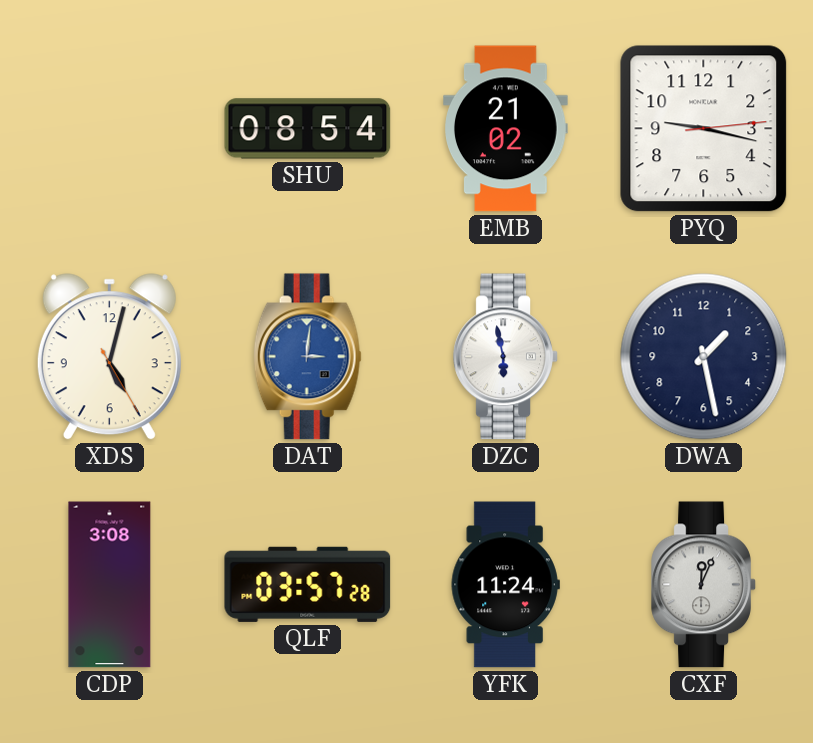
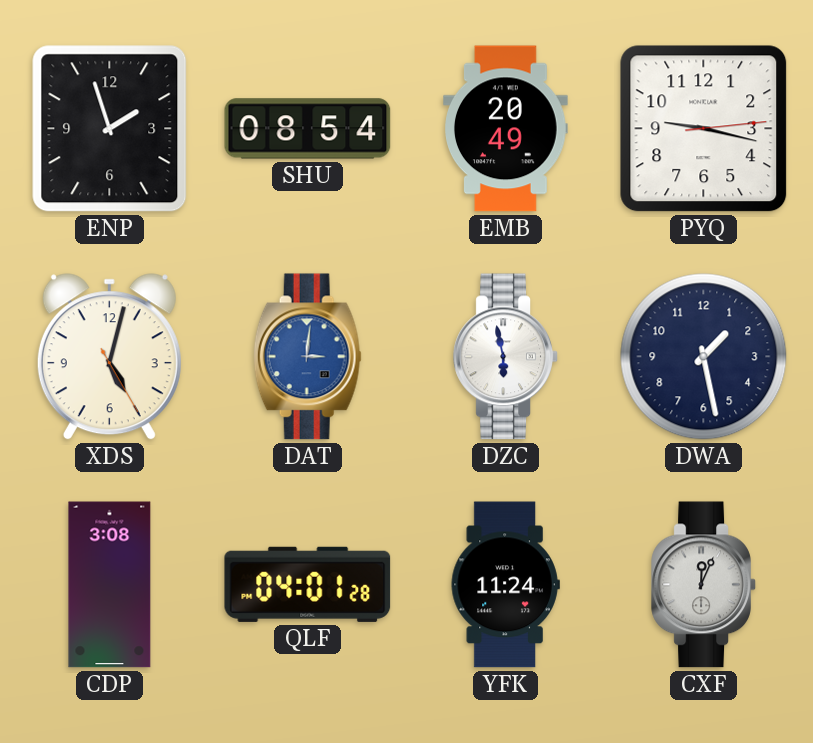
ENP: none -> 1:57
EMB: 21:02 -> 20:49
QLF: 03:57 -> 04:01
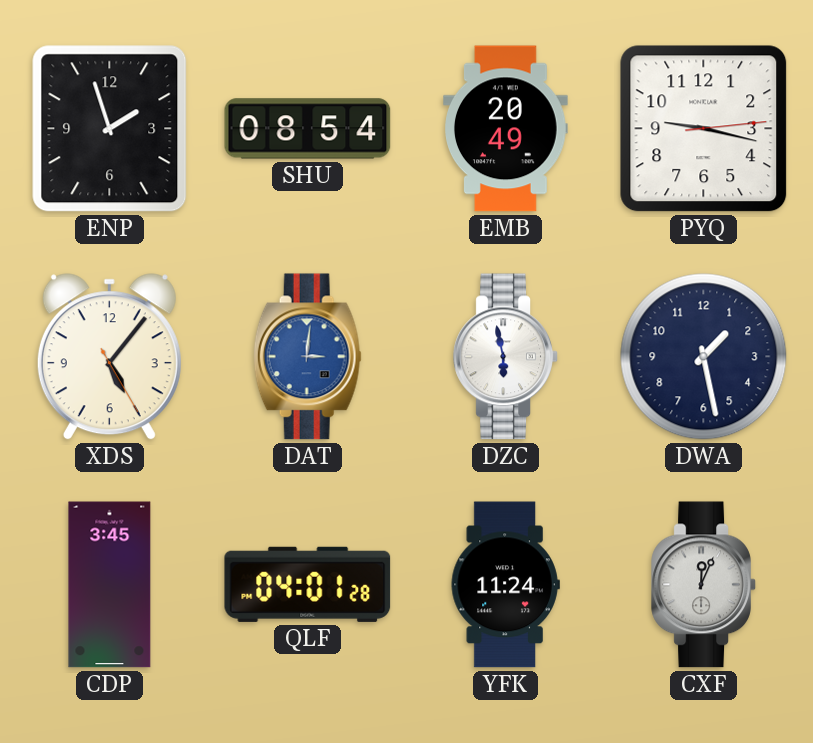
XDS: 5:02 -> 5:06
CDP: 3:08 -> 3:45
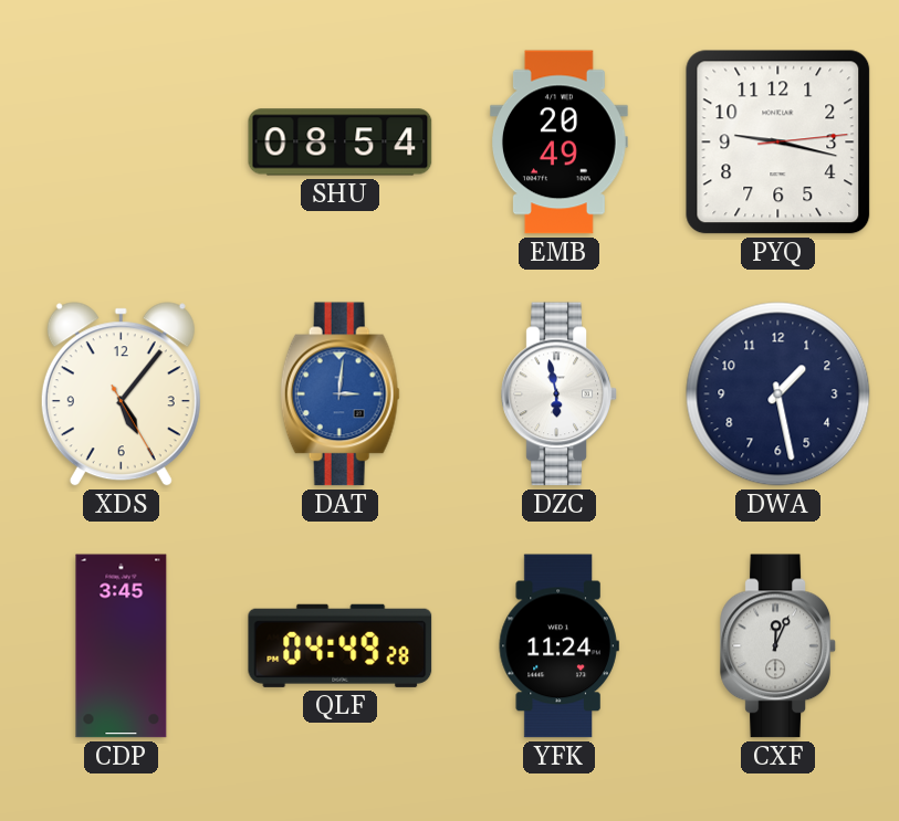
ENP: 1:57 -> none
QLF: 04:01 -> 04:49
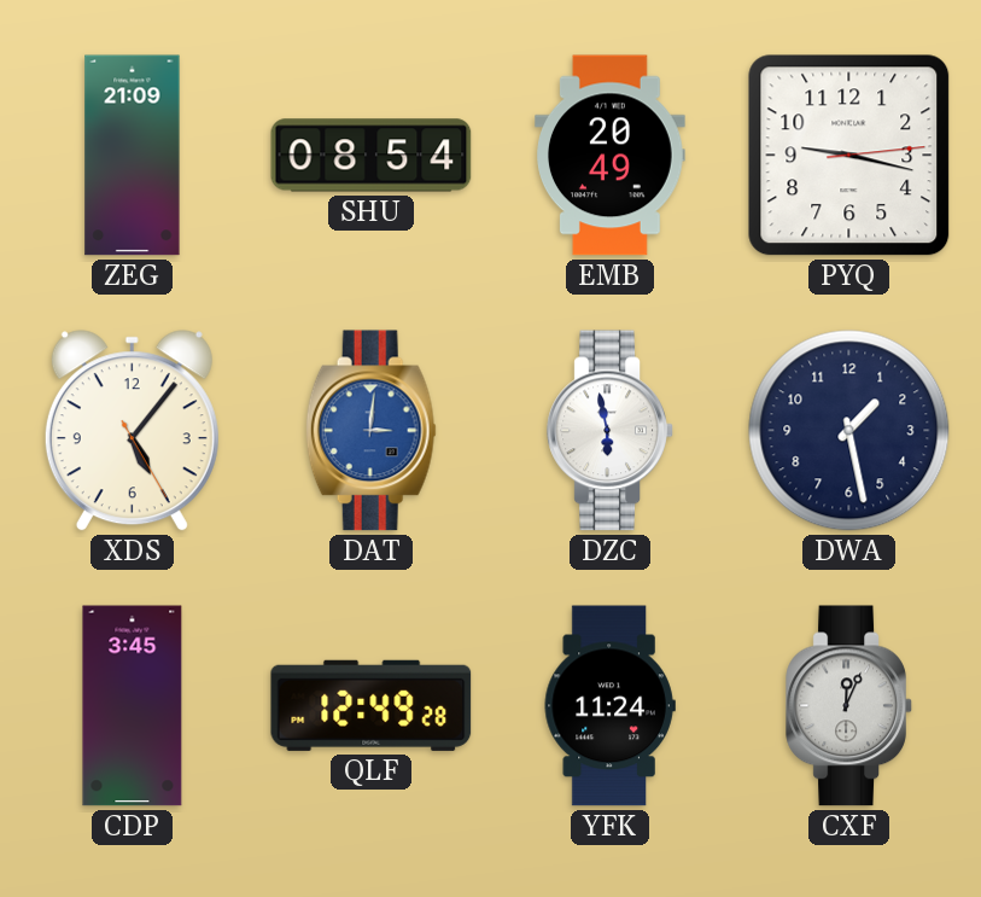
ZEG: none -> 21:09
QLF: 04:49 -> 12:49
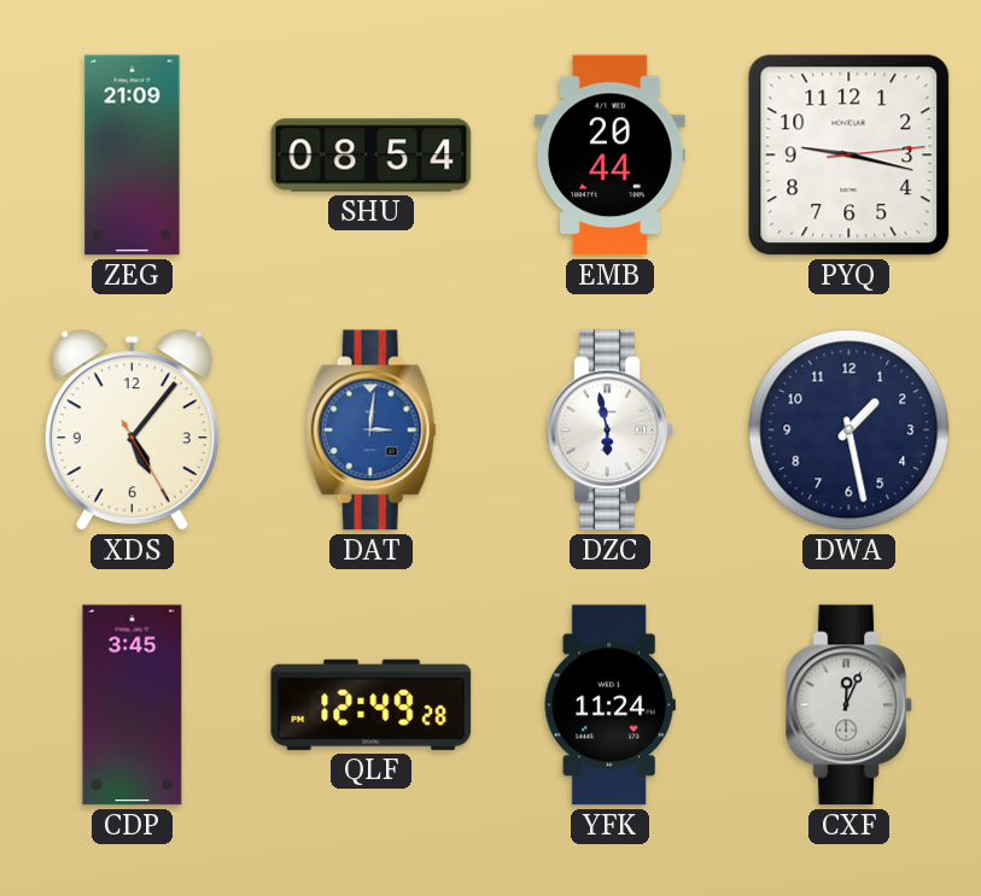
EMB: 20:49 -> 20:44
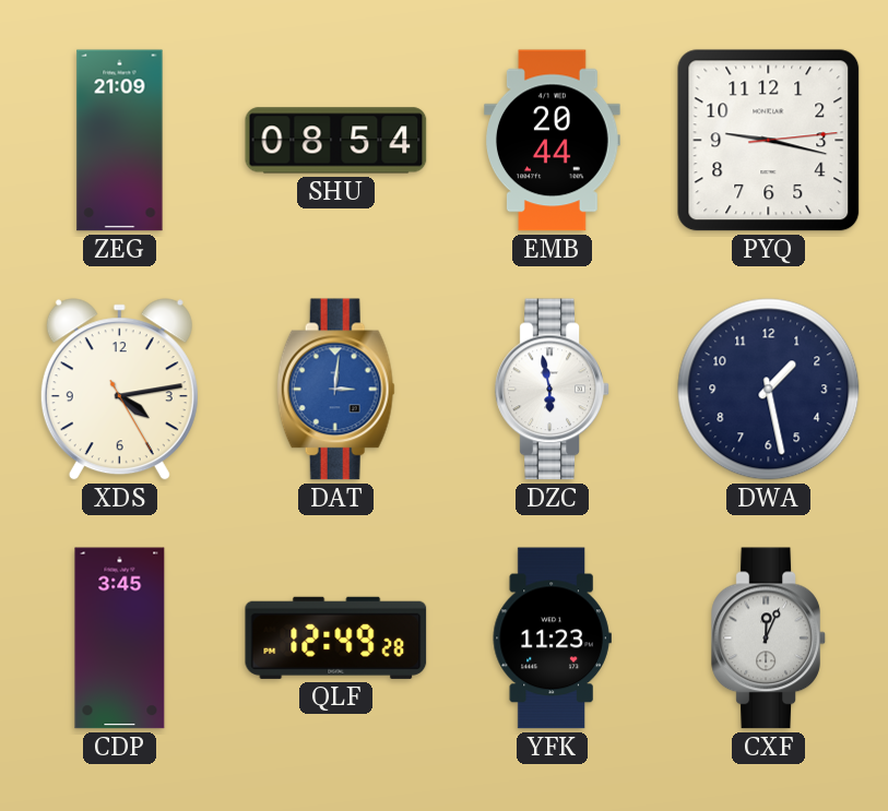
XDS: 5:06 -> 4:13
YFK: 11:24 -> 11:23
